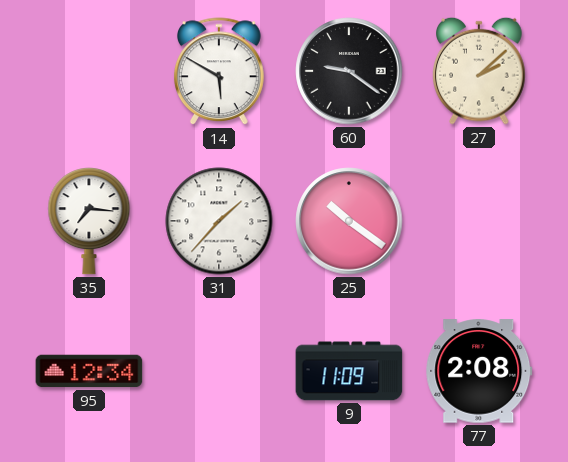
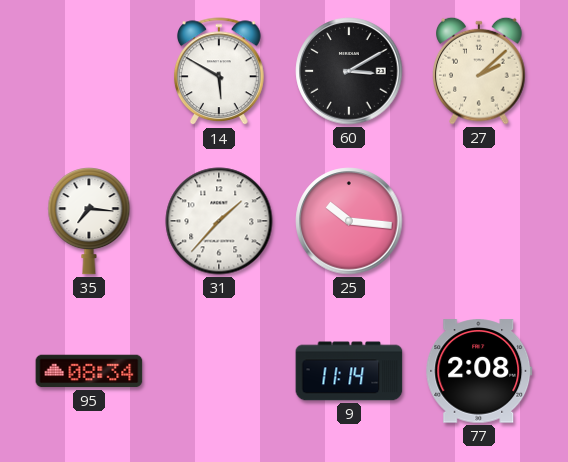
60: 9:21 -> 3:10
25: 10:21 -> 10:16
95: 12:34 -> 08:34
9: 11:09 -> 11:14
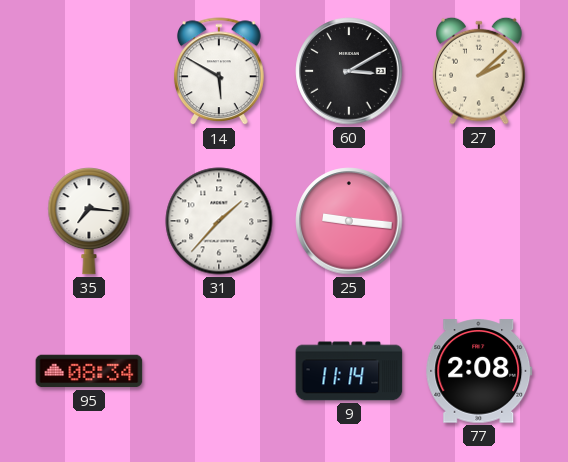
25: 10:16 -> 9:16
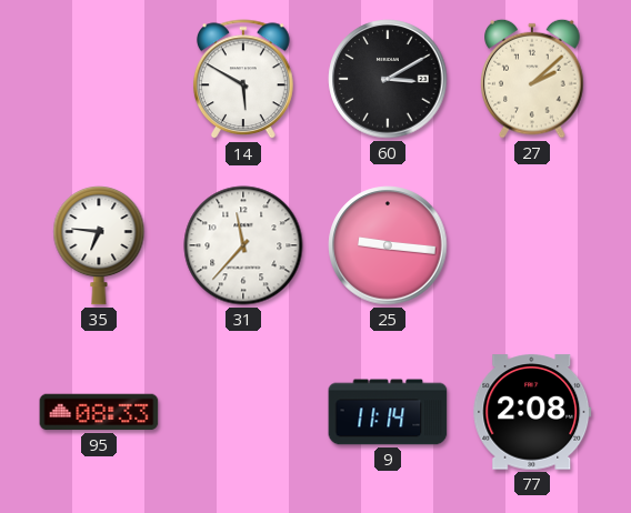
35: 7:16 -> 6:46
31: 1:37 -> 11:37
95: 08:34 -> 08:33
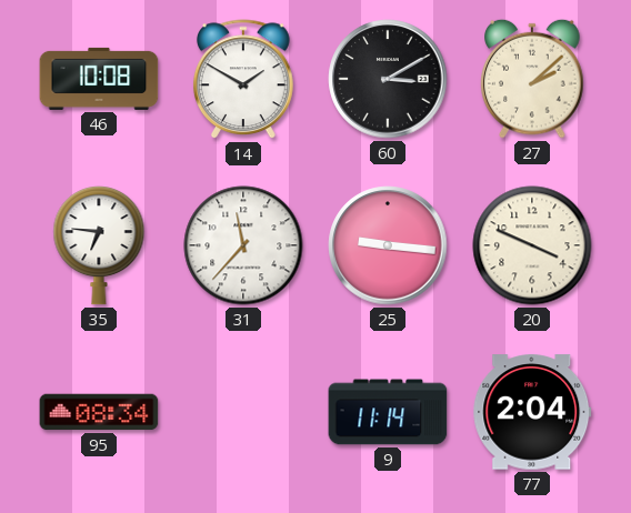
46: none -> 10:08
14: 5:50 -> 1:50
20: none -> 3:49
95: 08:33 -> 08:34
77: 2:08 -> 2:04
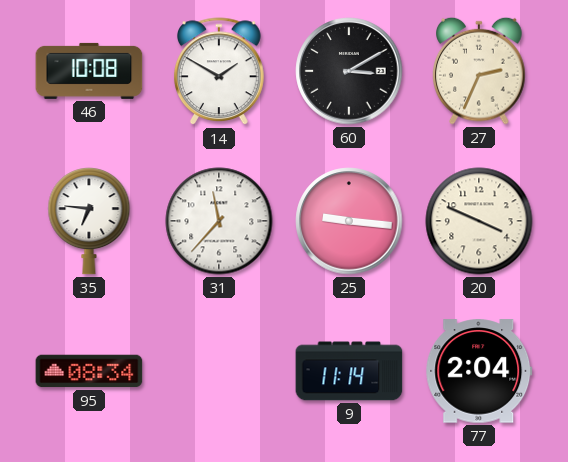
27: 2:08 -> 2:34
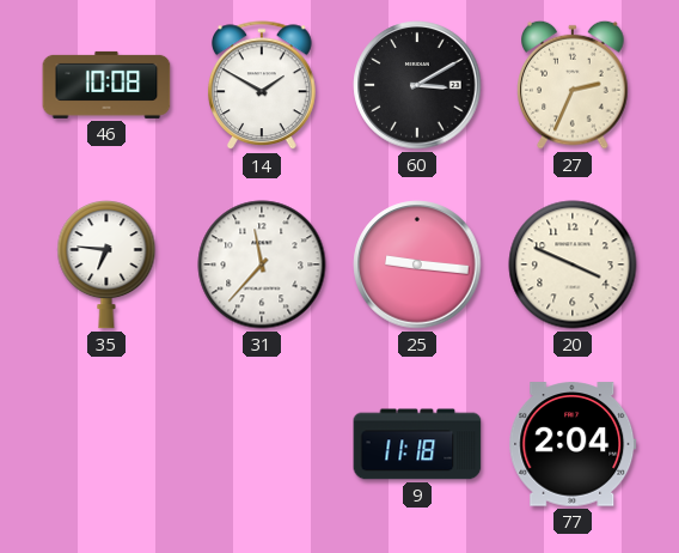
95: 08:34 -> none
9: 11:14 -> 11:18
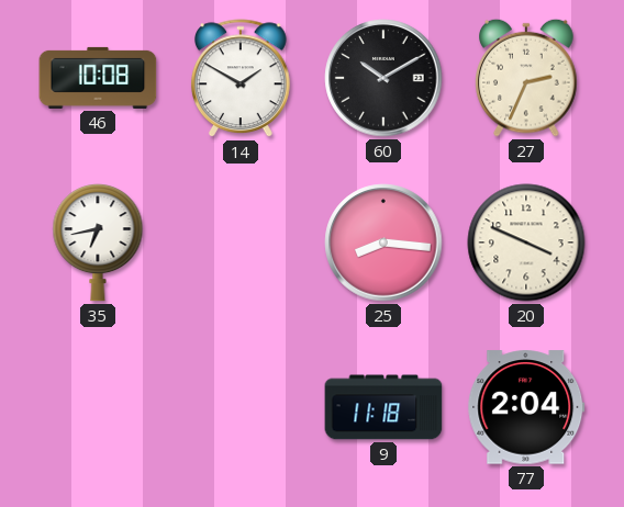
60: 3:10 -> 10:10
35: 6:46 -> 6:43
31: 11:37 -> none
25: 9:16 -> 8:16
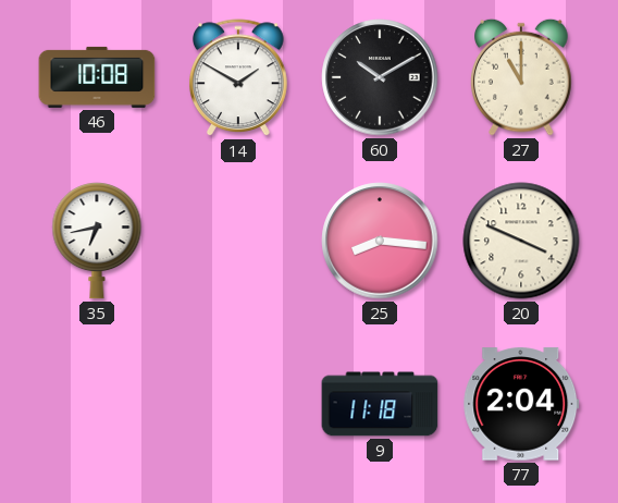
27: 2:34 -> 11:00
